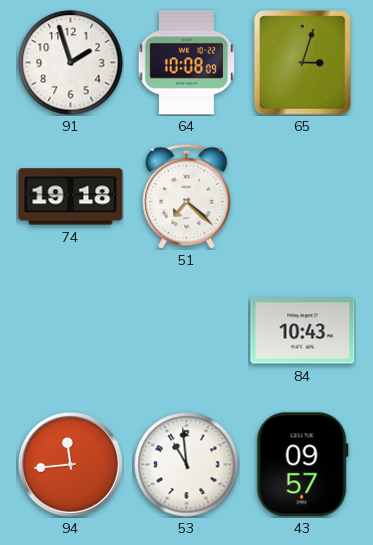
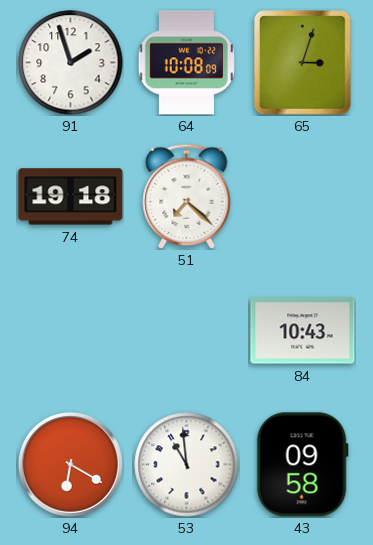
94: 11:44 -> 6:20
43: 09:57 -> 09:58
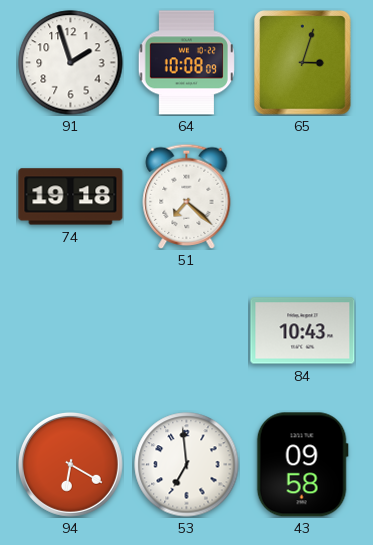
53: 10:59 -> 6:59
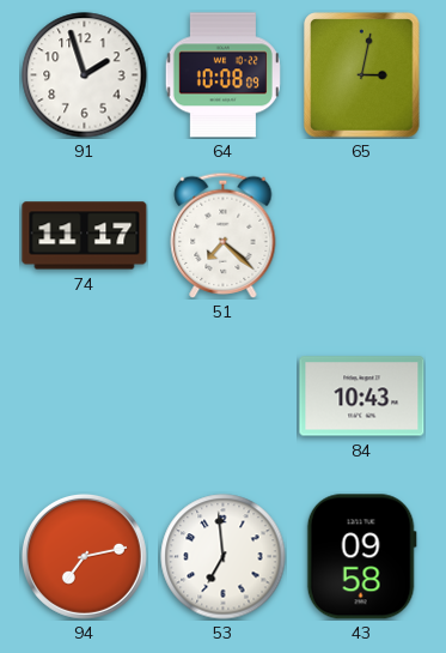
65: 3:03 -> 3:02
74: 19:18 -> 11:17
94: 6:20 -> 7:13
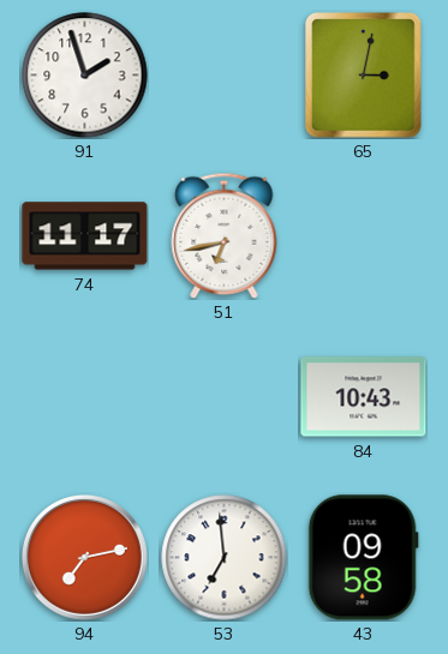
64: 10:08 -> none
51: 7:22 -> 6:43
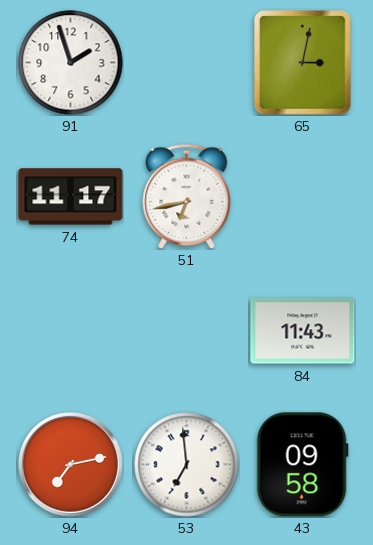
84: 10:43 -> 11:43
